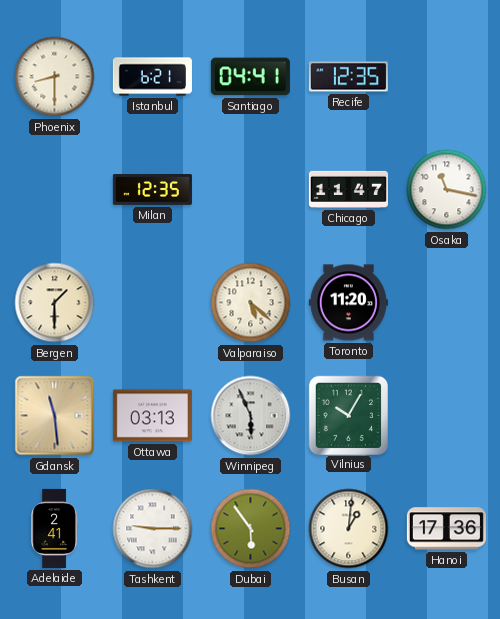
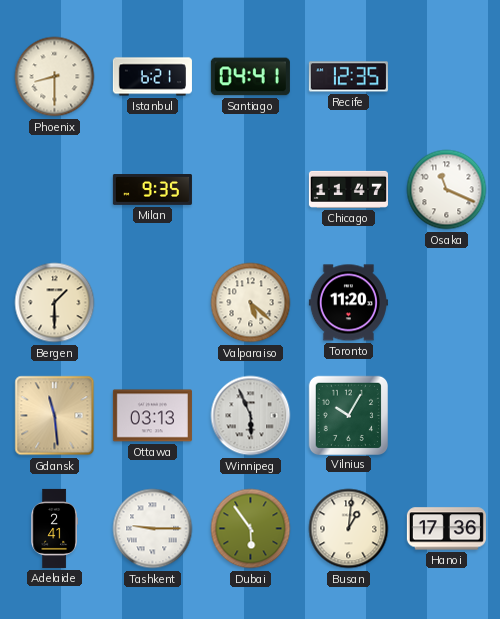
Milan: 12:35 -> 9:35
Osaka: 11:17 -> 11:19
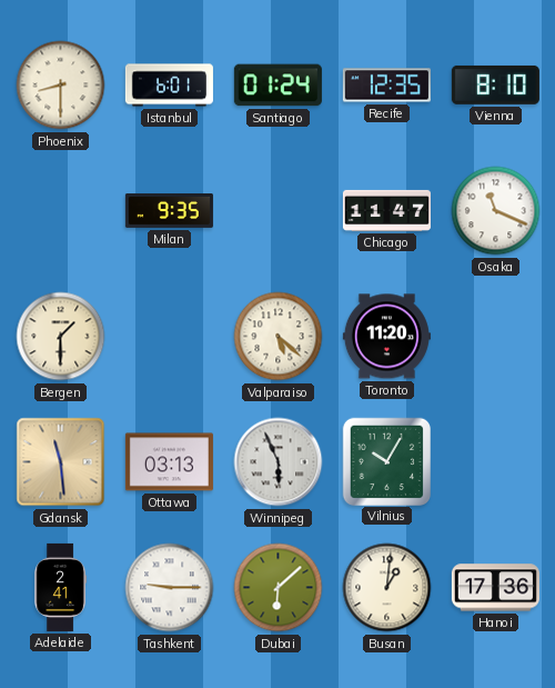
Istanbul: 6:21 -> 6:01
Santiago: 04:41 -> 01:24
Vienna: none -> 8:10
Dubai: 5:54 -> 6:08
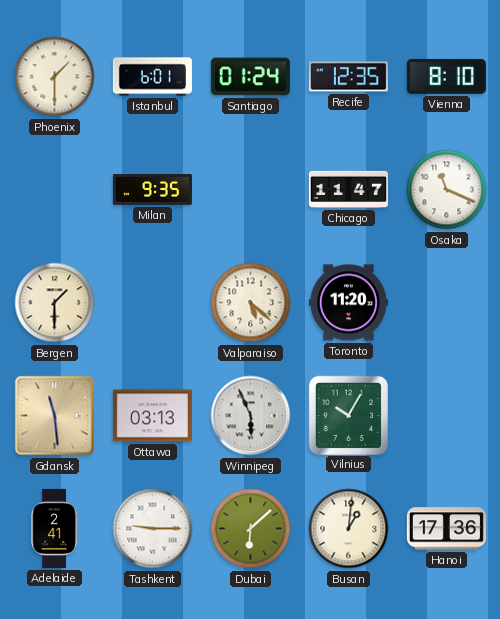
Phoenix: 8:30 -> 1:30
